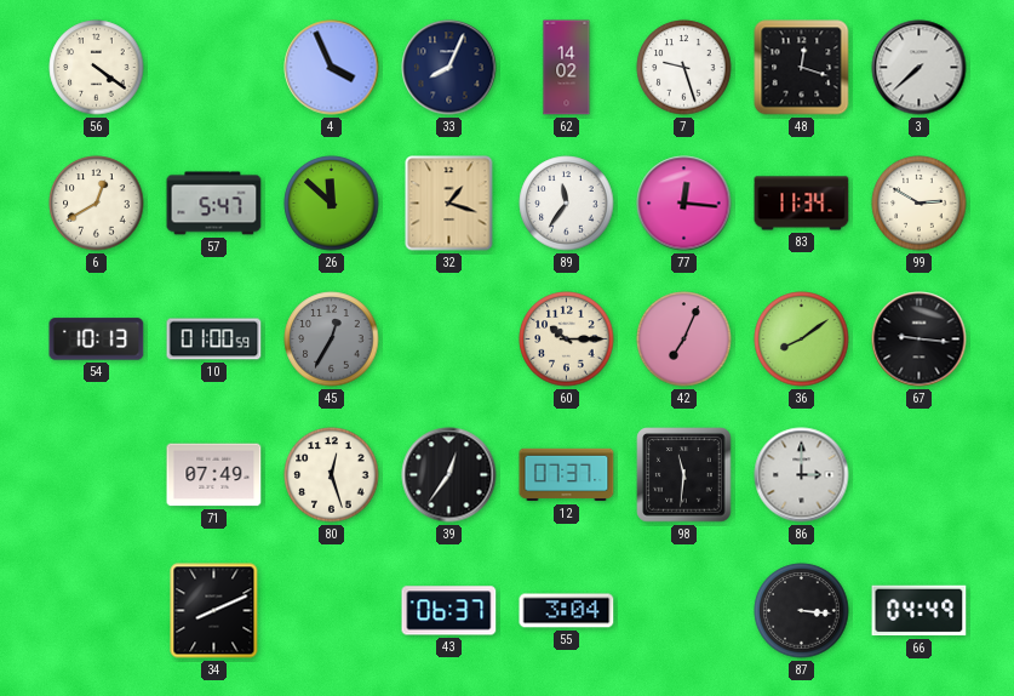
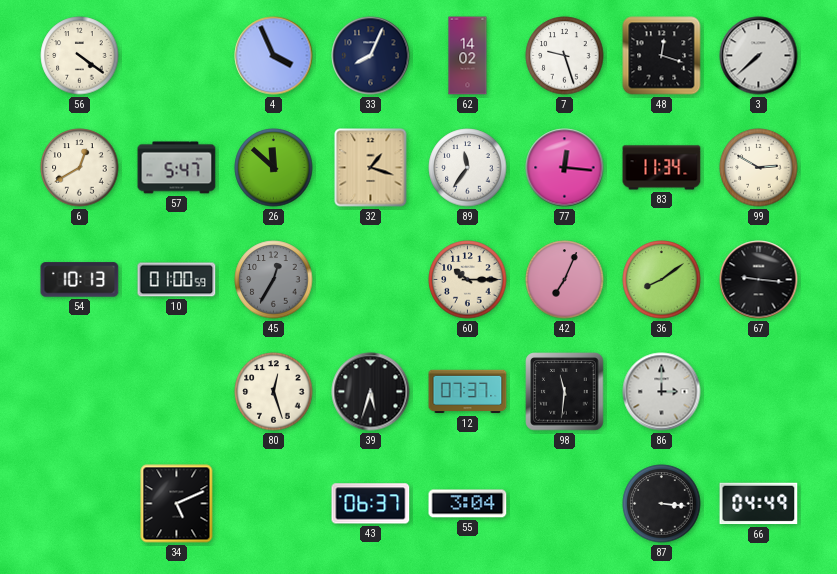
71: 07:49 -> none
39: 12:36 -> 5:33
34: 8:11 -> 5:11
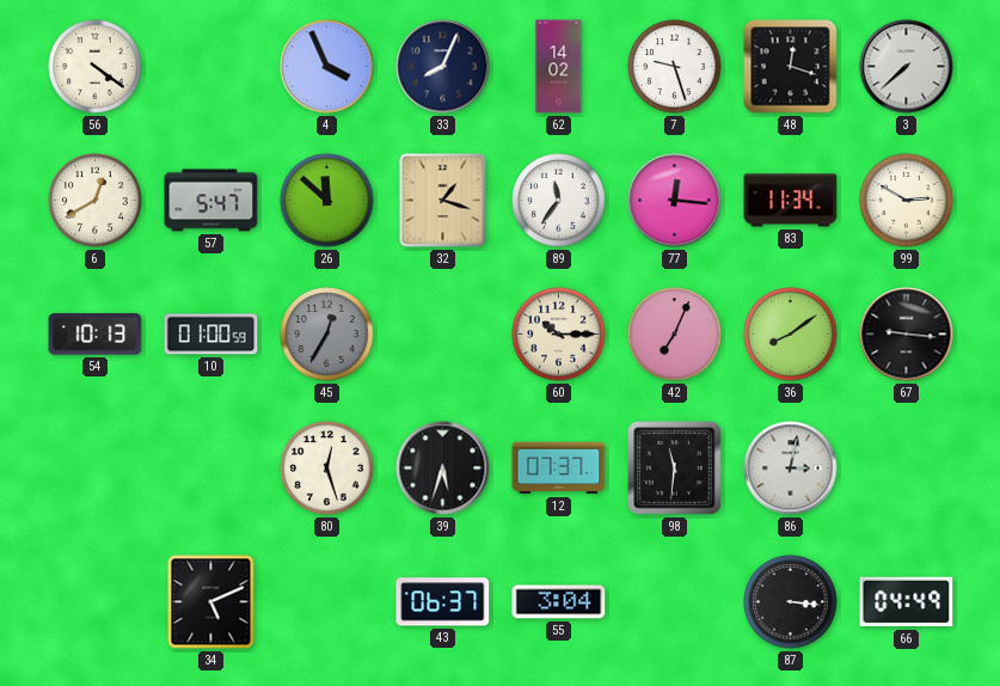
86: 3:00 -> 3:02
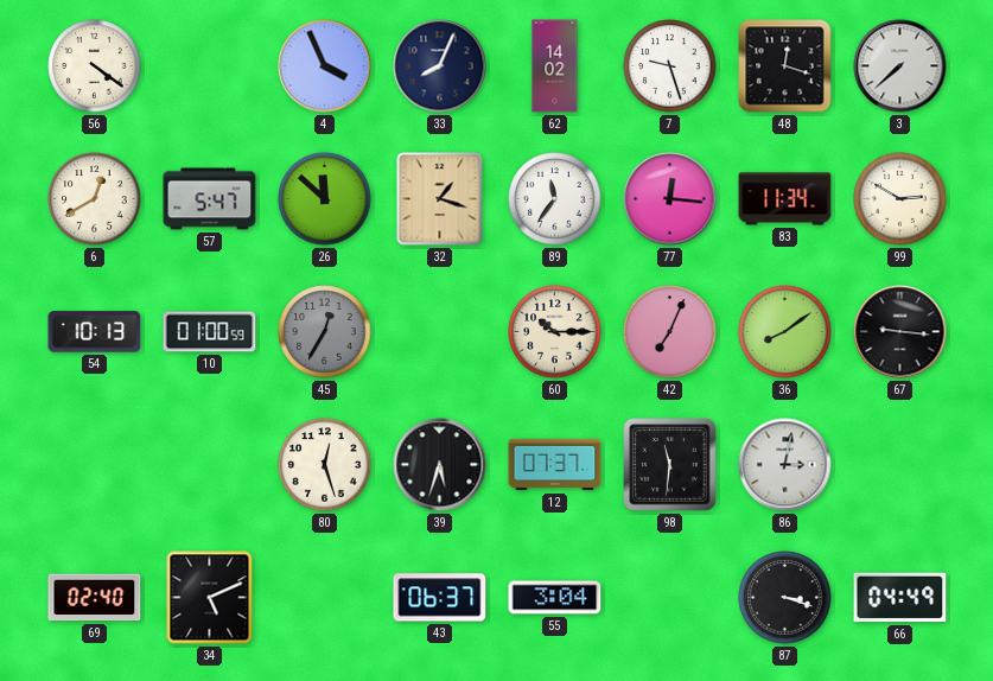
69: none -> 02:40
87: 3:16 -> 3:18
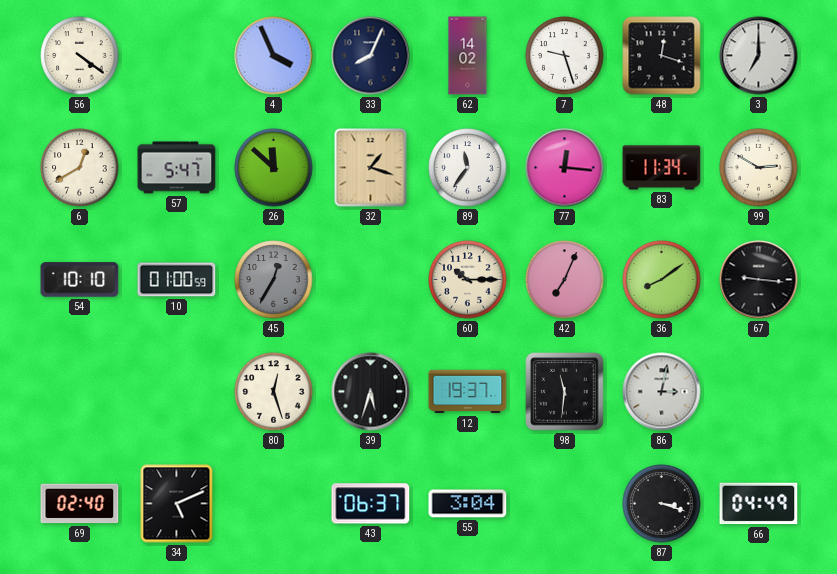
3: 7:38 -> 7:00
54: 10:13 -> 10:10
12: 07:37 -> 19:37
